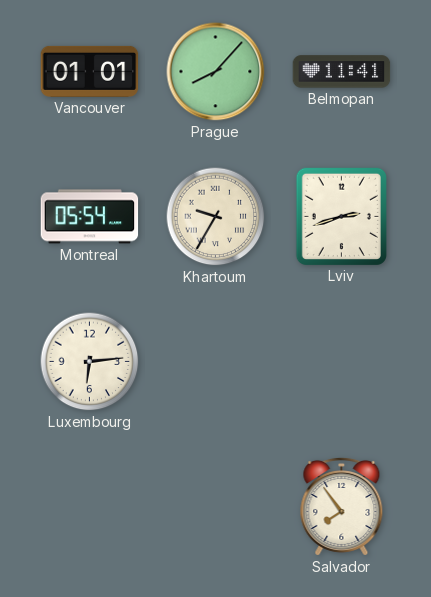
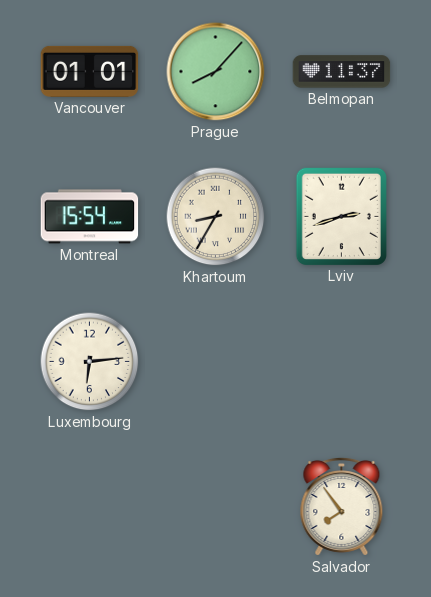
Belmopan: 11:41 -> 11:37
Montreal: 05:54 -> 15:54
Khartoum: 9:35 -> 8:35
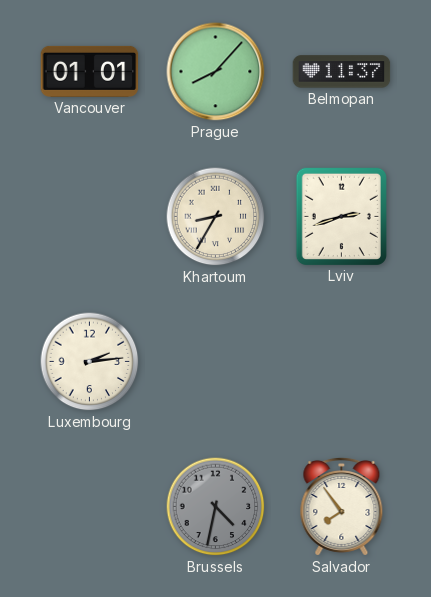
Montreal: 15:54 -> none
Luxembourg: 6:14 -> 2:14
Brussels: none -> 4:32
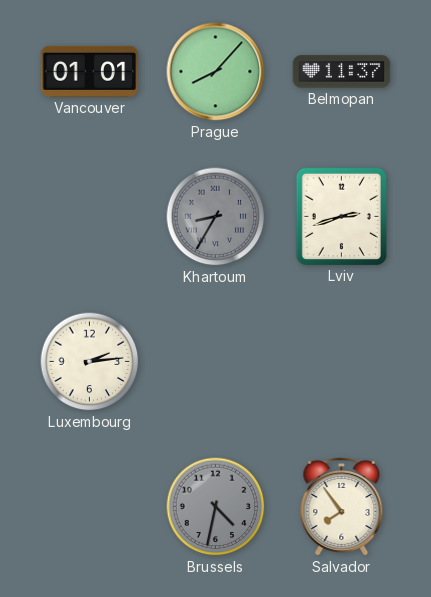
Khartoum dial: cream -> grey
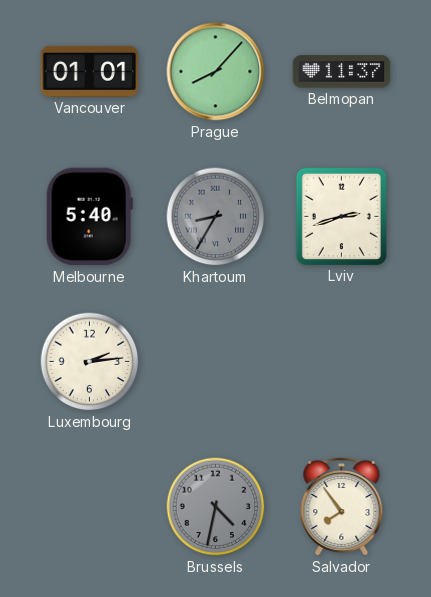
Melbourne: none -> 5:40
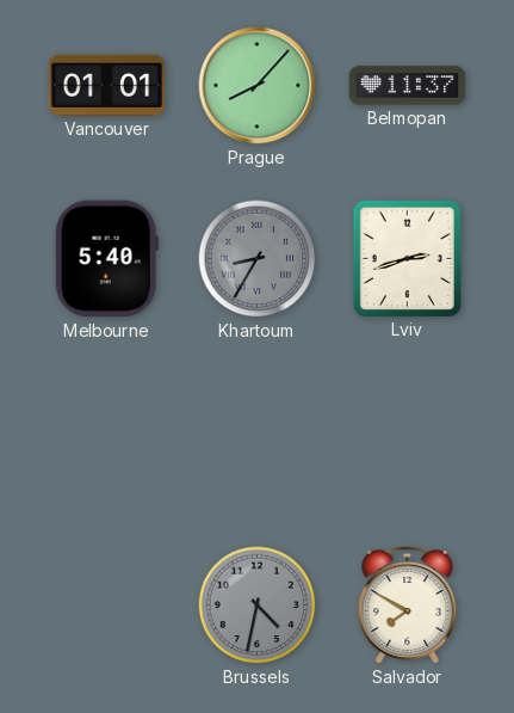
Luxembourg: 2:14 -> none
Salvador: 7:54 -> 7:50
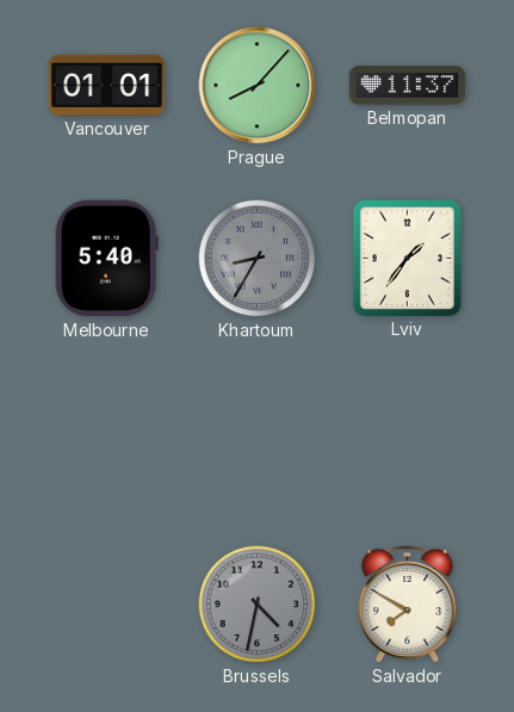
Lviv: 2:42 -> 1:36
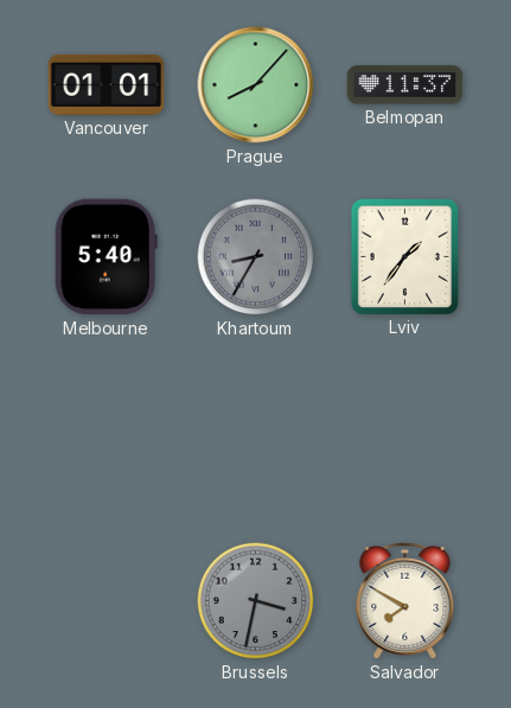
Brussels: 4:32 -> 3:32
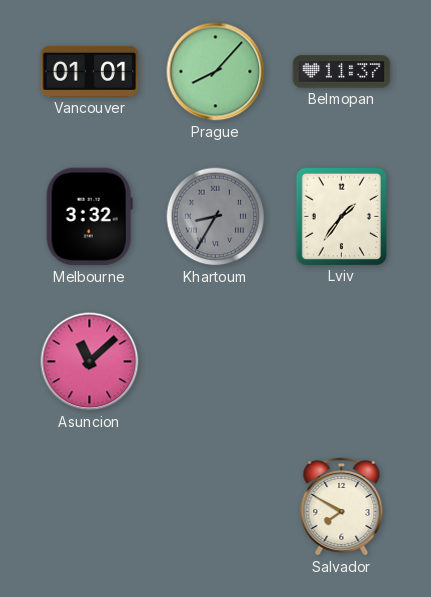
Melbourne: 5:40 -> 3:32
Asuncion: none -> 11:08
Brussels: 3:32 -> none
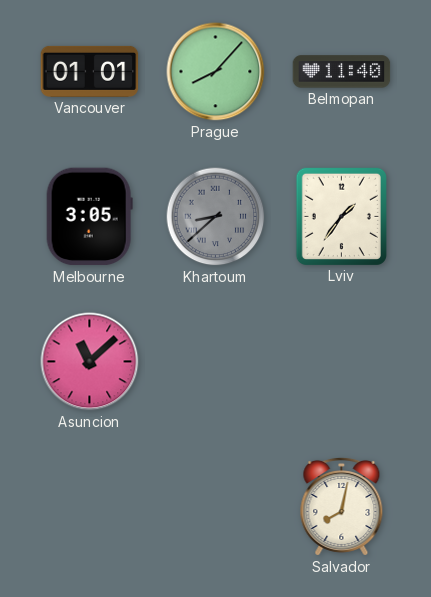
Belmopan: 11:37 -> 11:40
Melbourne: 3:32 -> 3:05
Khartoum: 8:35 -> 8:38
Salvador: 7:50 -> 8:02
